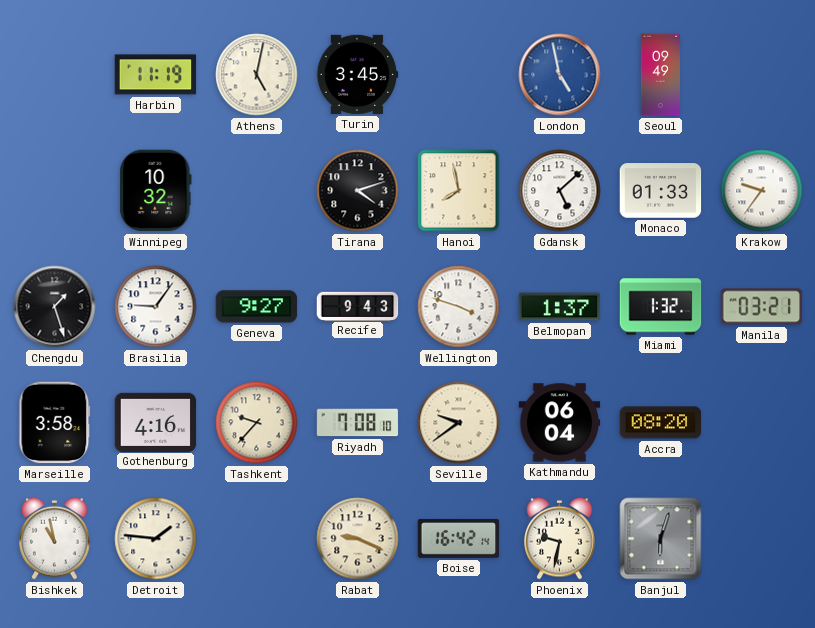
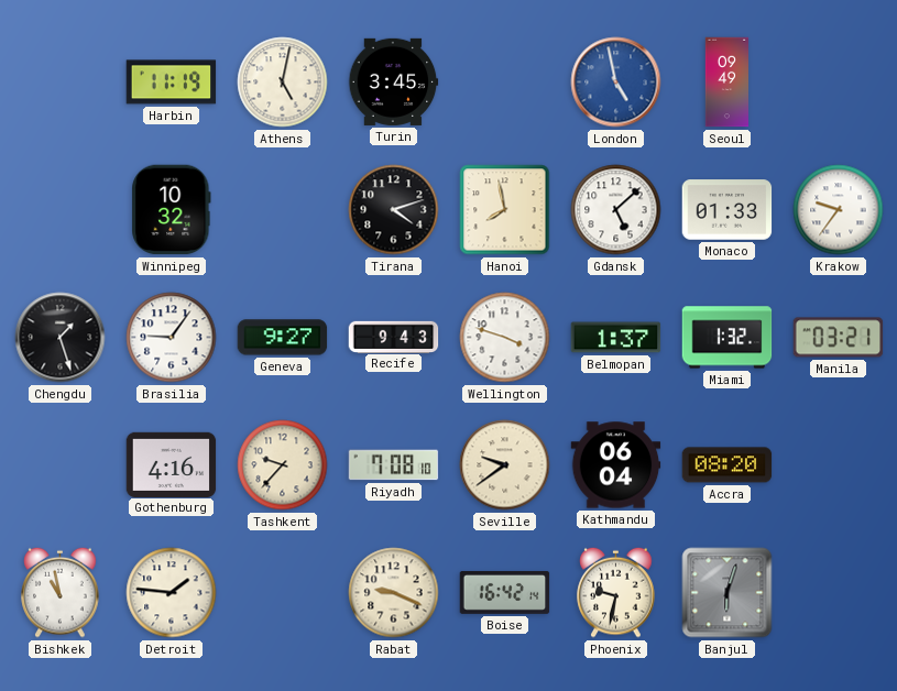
Marseille: 3:58 -> none
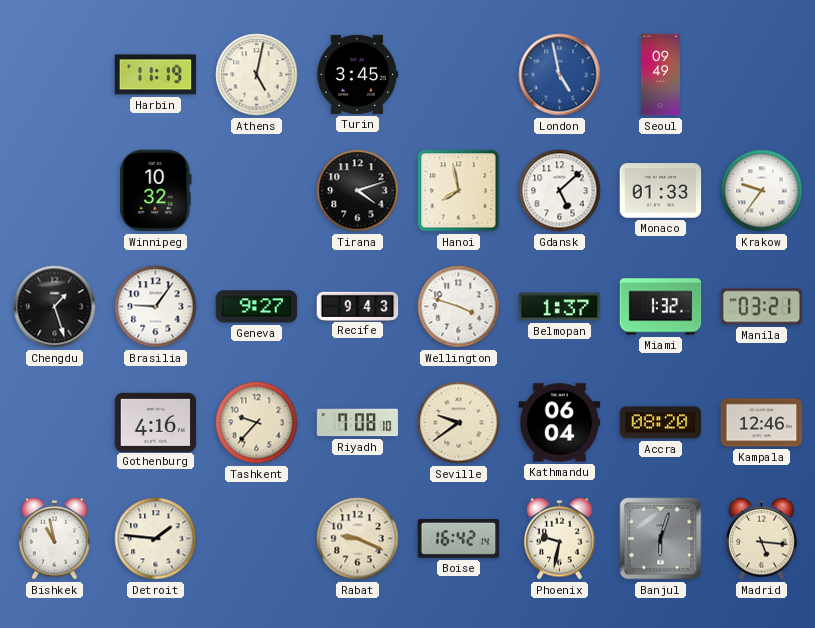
Kampala: none -> 12:46
Madrid: none -> 5:16
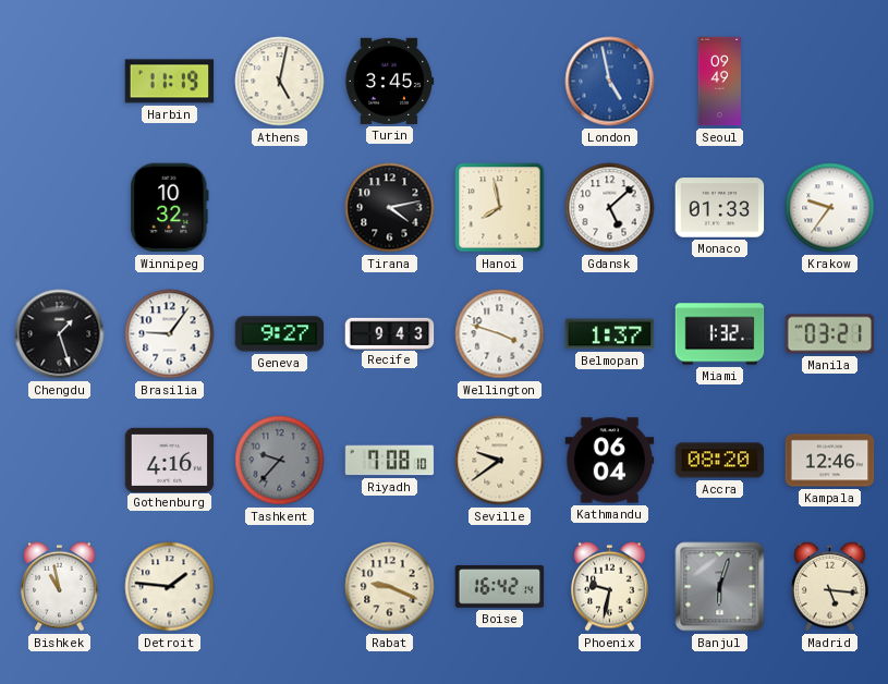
Tirana: 4:12 -> 4:13
Tashkent dial: cream -> grey
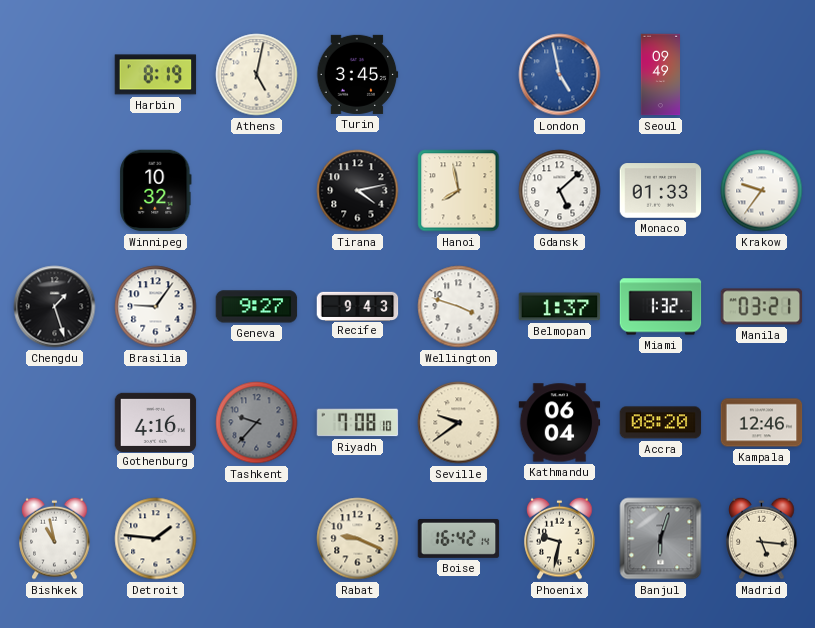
Harbin: 11:19 -> 8:19
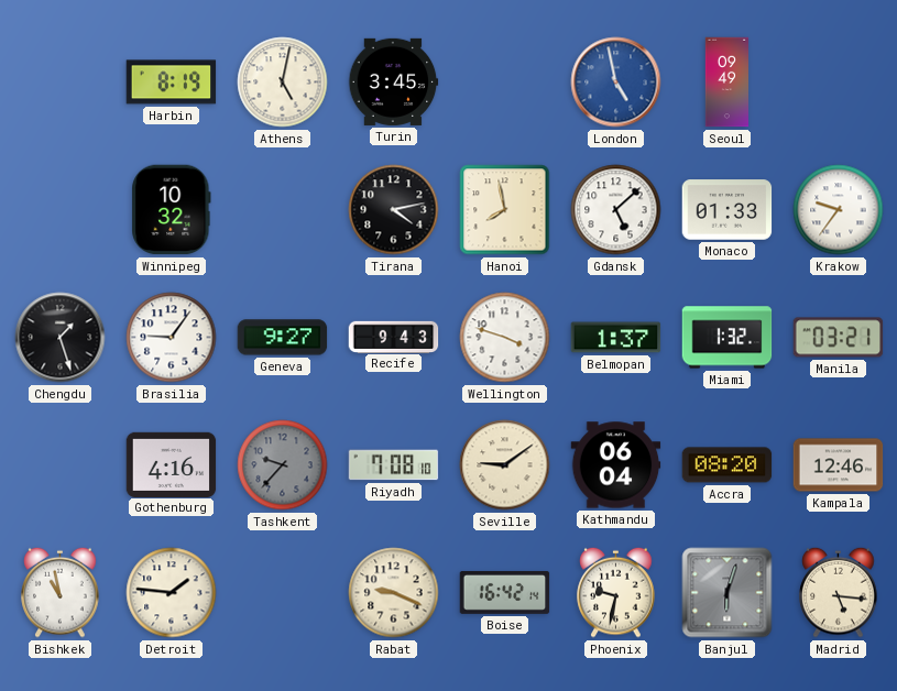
Seville: 9:39 -> 9:09
